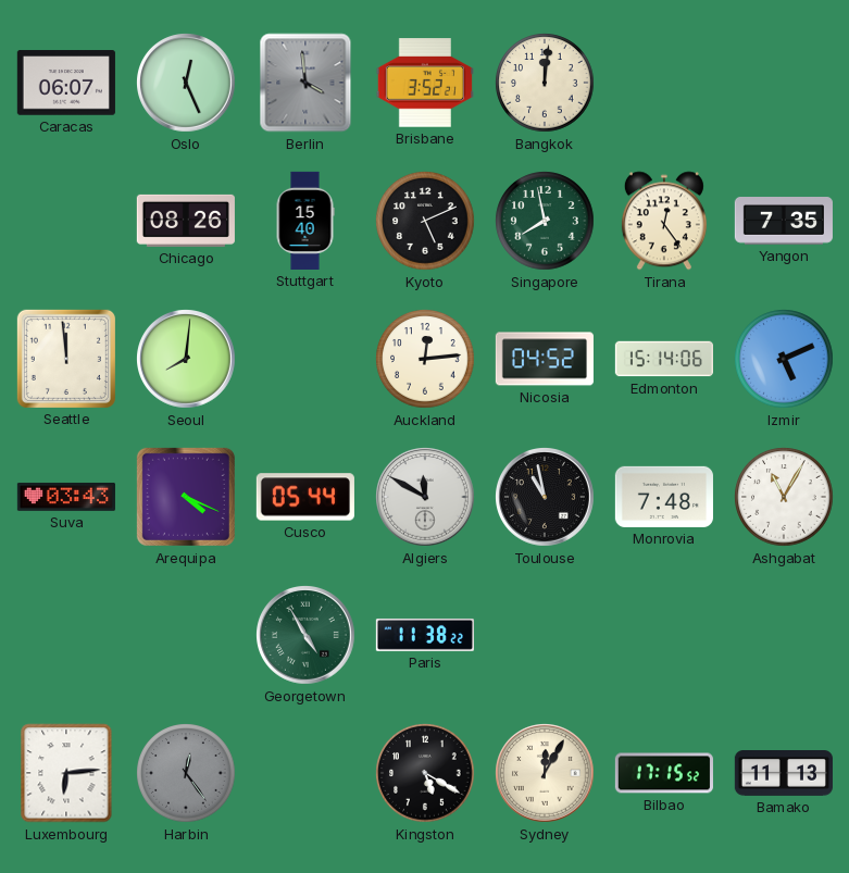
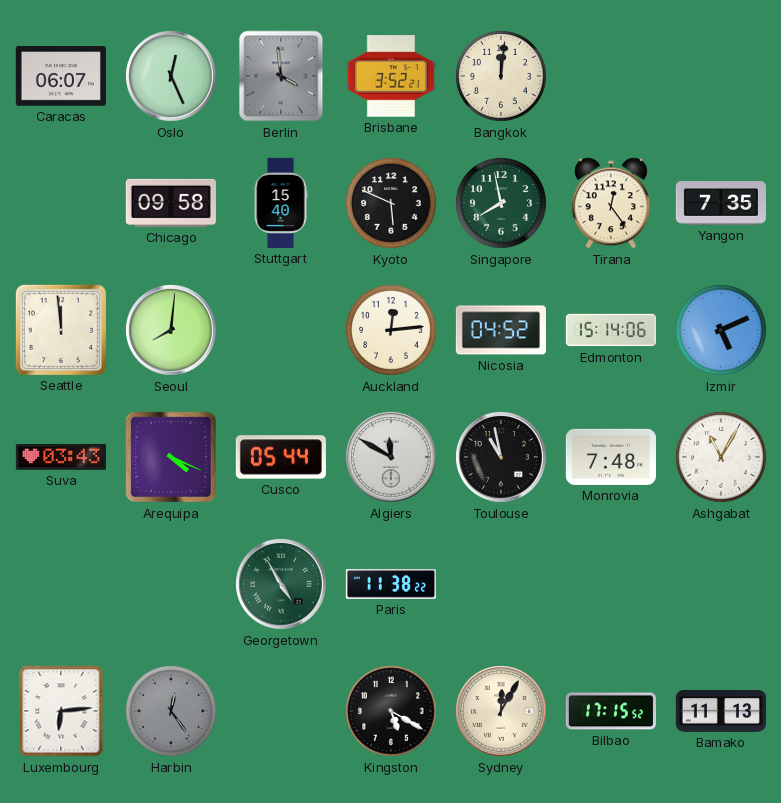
Chicago: 08:26 -> 09:58
Kyoto: 5:11 -> 5:49
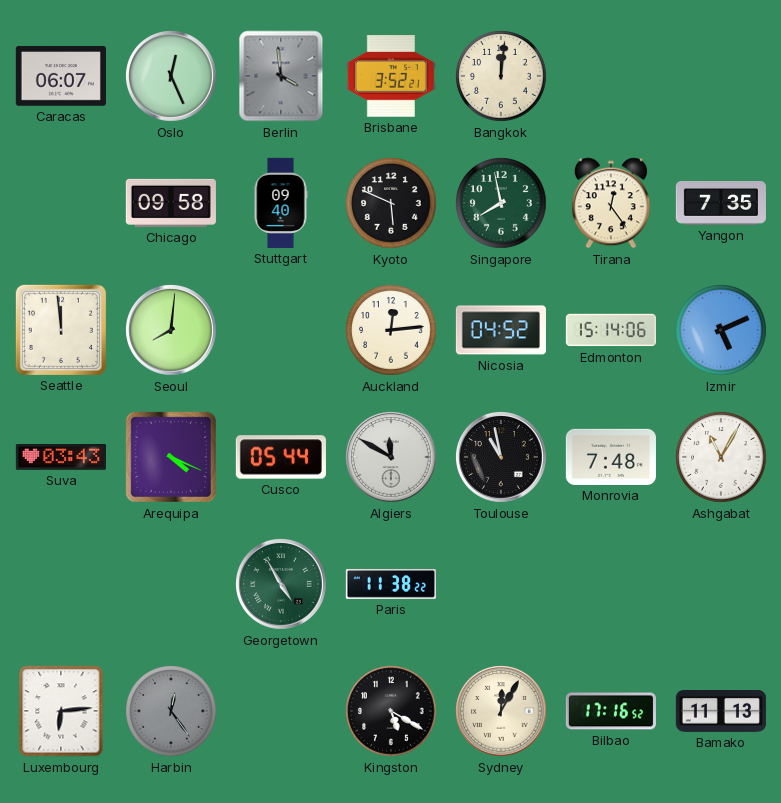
Stuttgart: 15:40 -> 09:40
Bilbao: 17:15 -> 17:16
